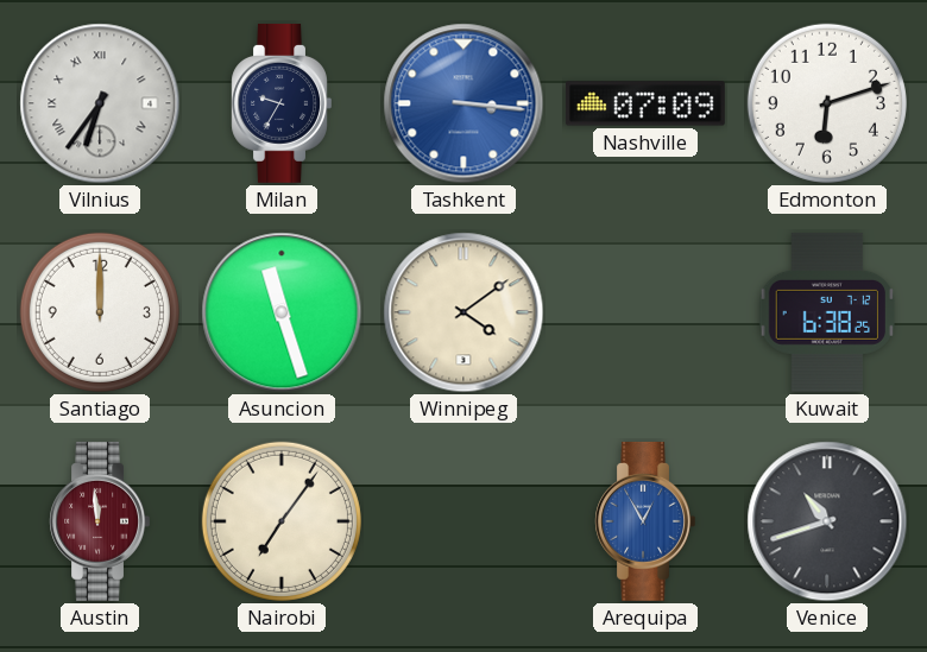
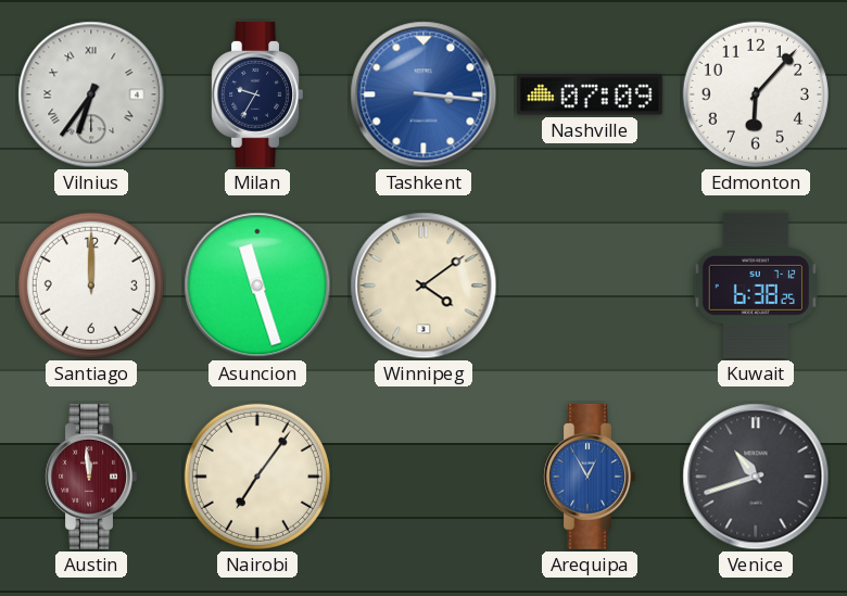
Edmonton: 6:12 -> 6:07
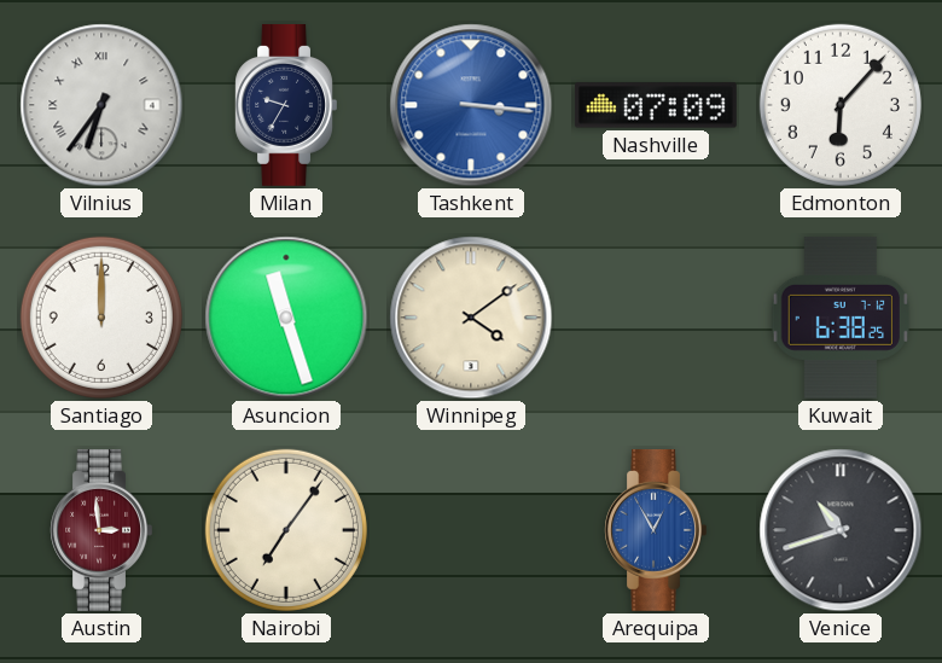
Austin: 11:59 -> 2:59
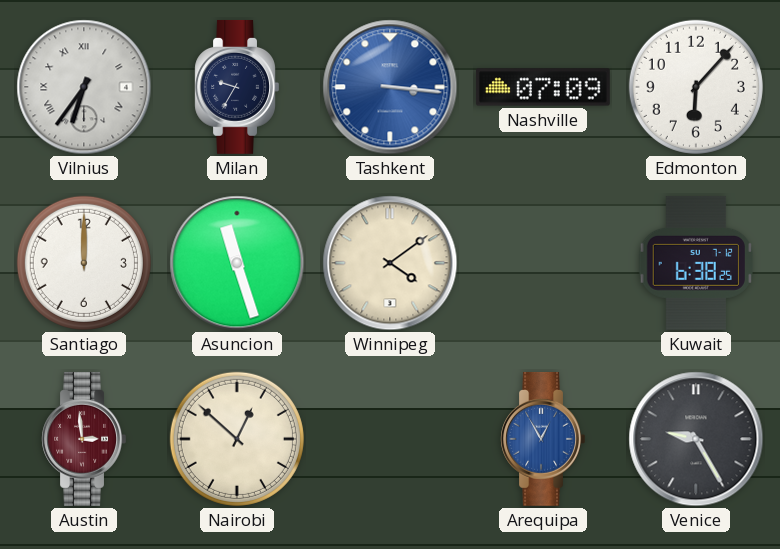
Nairobi: 7:06 -> 12:52
Venice: 10:42 -> 9:25
